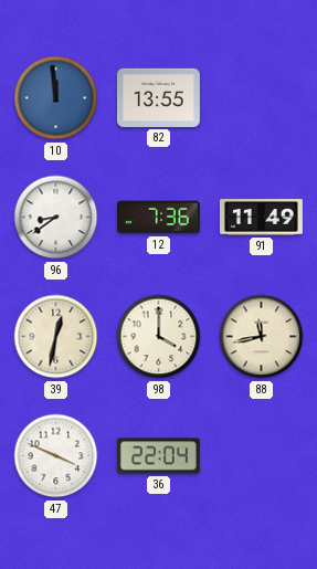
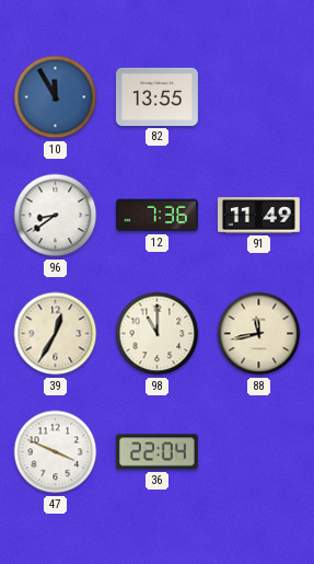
10: 11:59 -> 11:55
39: 12:32 -> 12:35
98: 4:00 -> 11:00
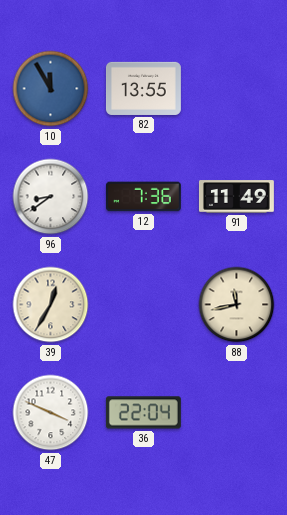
98: 11:00 -> none
